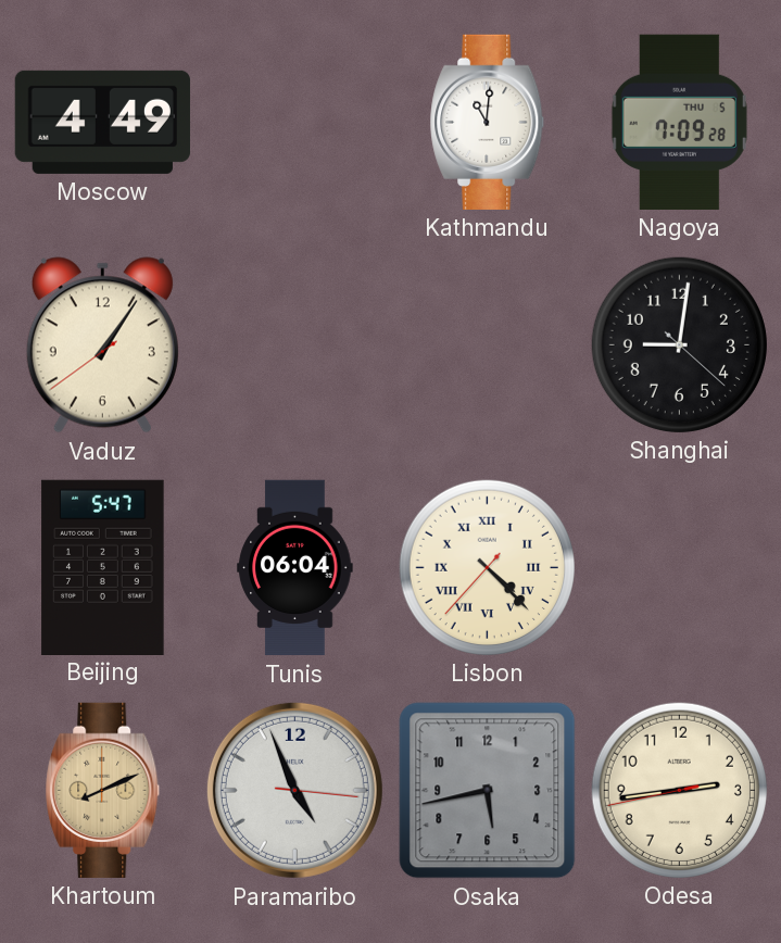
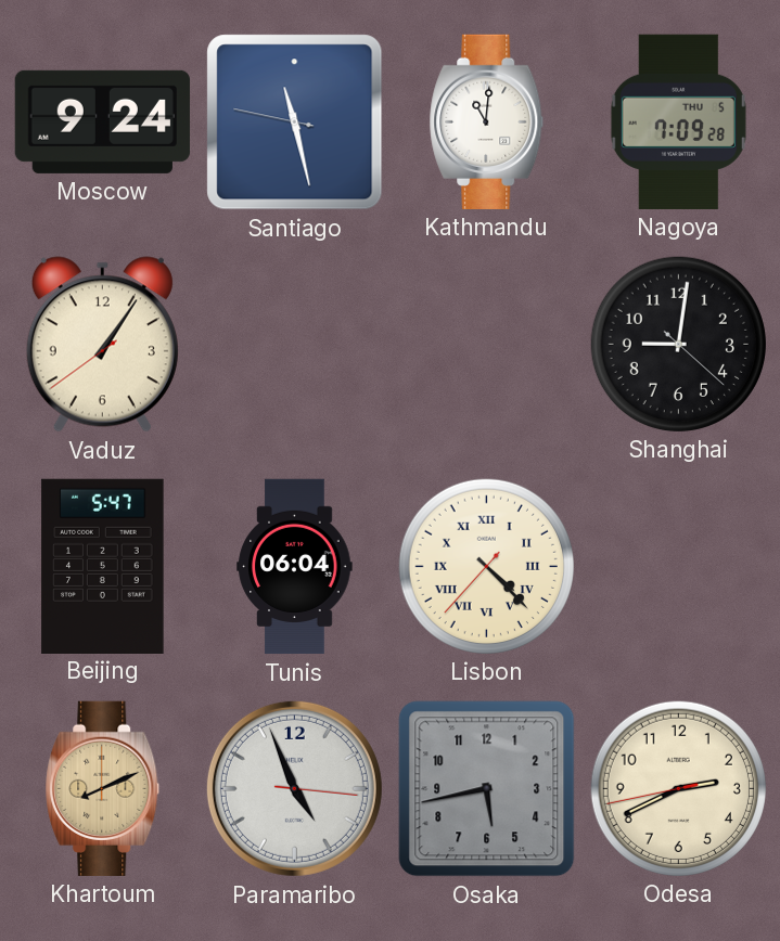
Moscow: 4:49 -> 9:24
Santiago: none -> 11:27
Odesa: 2:43 -> 2:40
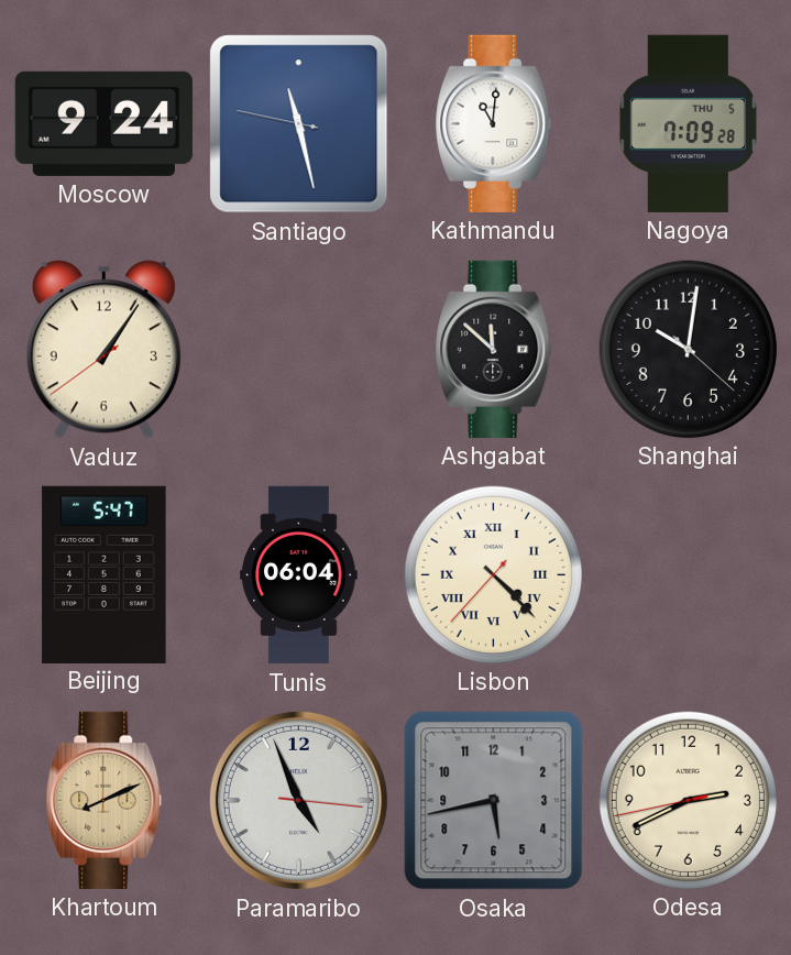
Ashgabat: none -> 11:52
Shanghai: 9:01 -> 10:01
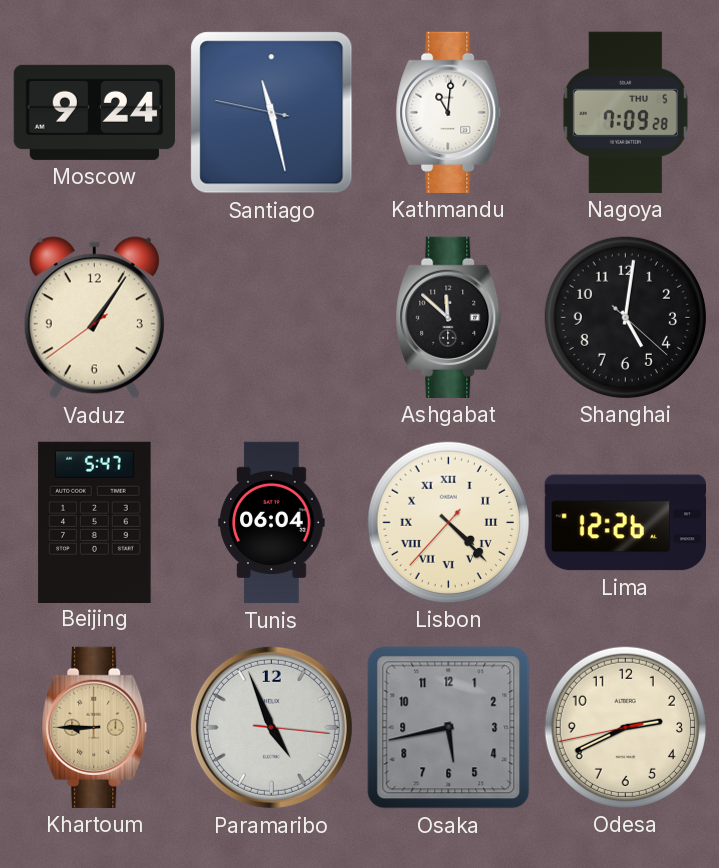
Shanghai: 10:01 -> 5:01
Lima: none -> 12:26
Khartoum: 8:11 -> 8:45
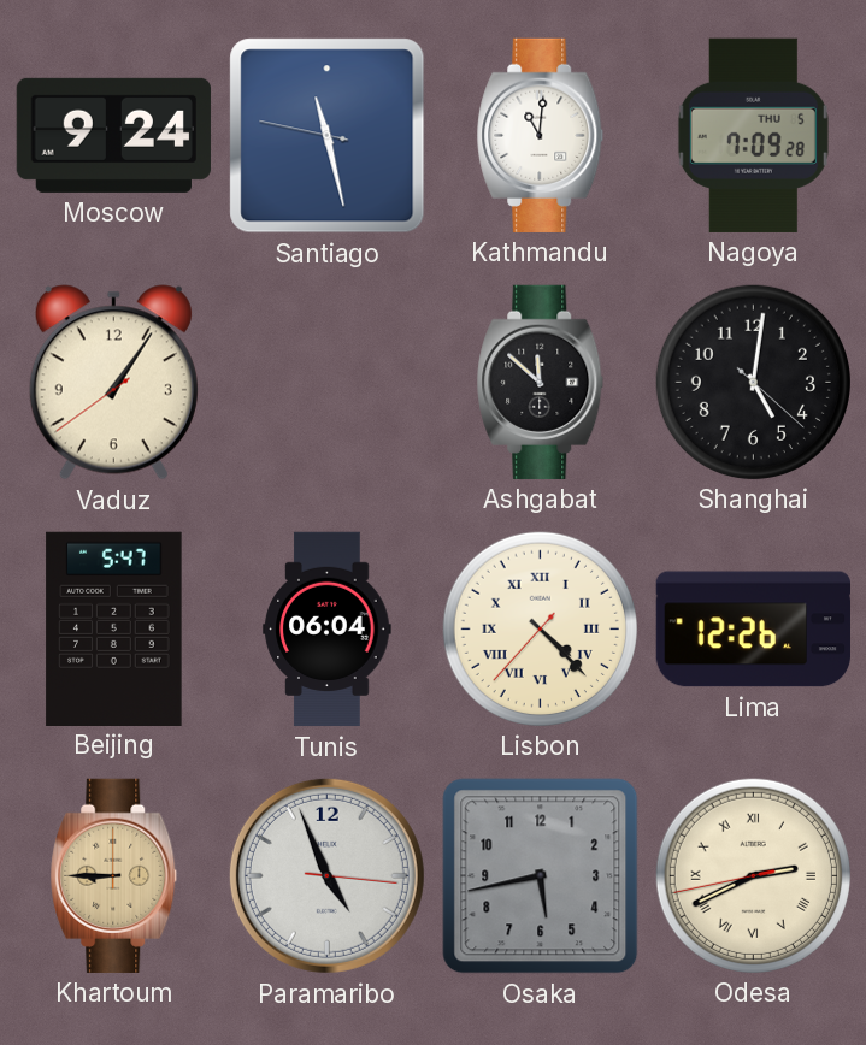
Odesa numerals: Arabic -> Roman
